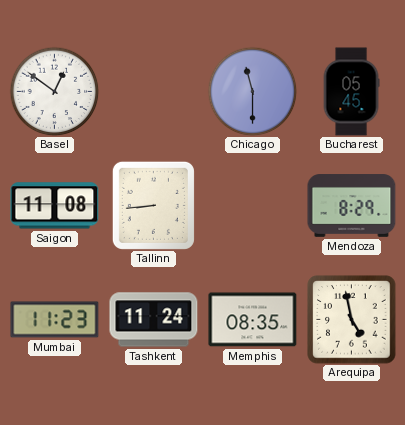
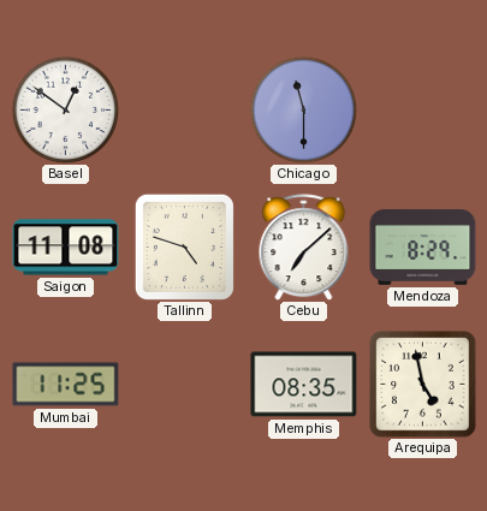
Bucharest: 05:45 -> none
Tallinn: 8:44 -> 4:48
Cebu: none -> 7:08
Mumbai: 11:23 -> 11:25
Tashkent: 11:24 -> none
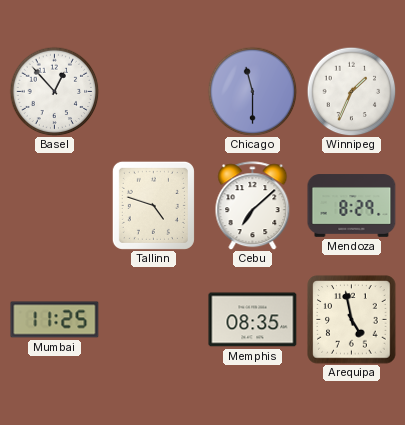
Basel: 12:51 -> 12:53
Winnipeg: none -> 1:34
Saigon: 11:08 -> none
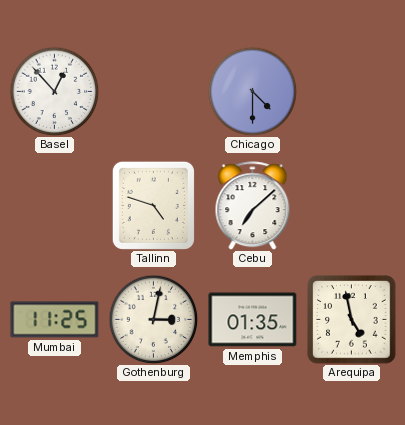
Chicago: 11:30 -> 4:30
Winnipeg: 1:34 -> none
Mendoza: 8:29 -> none
Gothenburg: none -> 3:02
Memphis: 08:35 -> 01:35
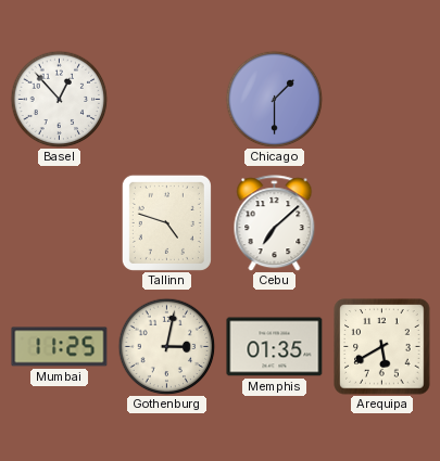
Chicago: 4:30 -> 1:30
Arequipa: 4:58 -> 5:40
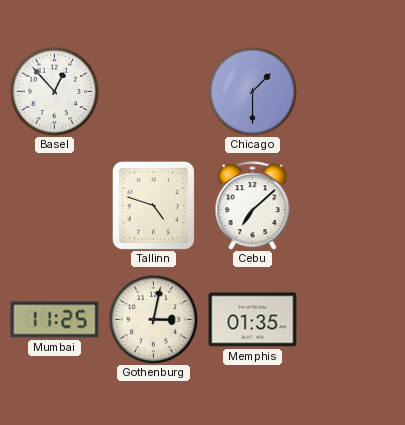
Arequipa: 5:40 -> none
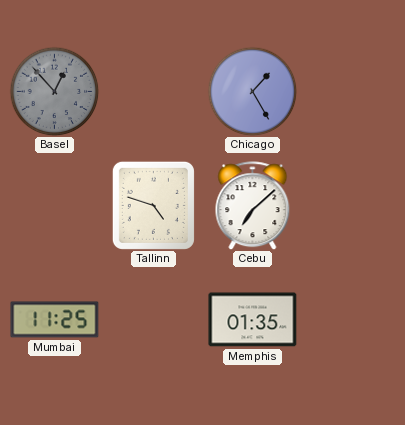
Basel dial: white -> grey
Chicago: 1:30 -> 1:25
Gothenburg: 3:02 -> none
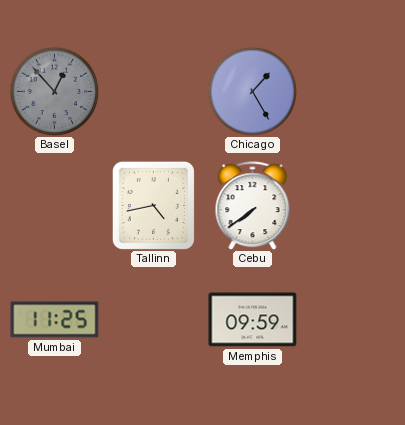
Tallinn: 4:48 -> 4:43
Cebu: 7:08 -> 7:39
Memphis: 01:35 -> 09:59
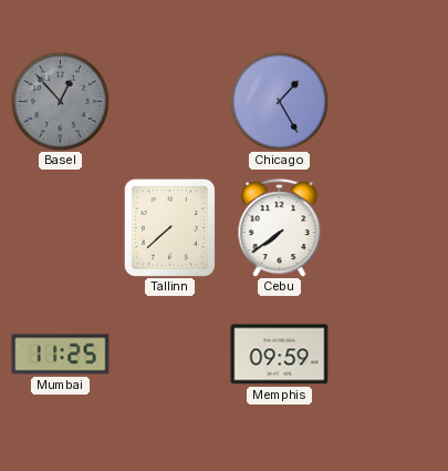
Tallinn: 4:43 -> 7:38
